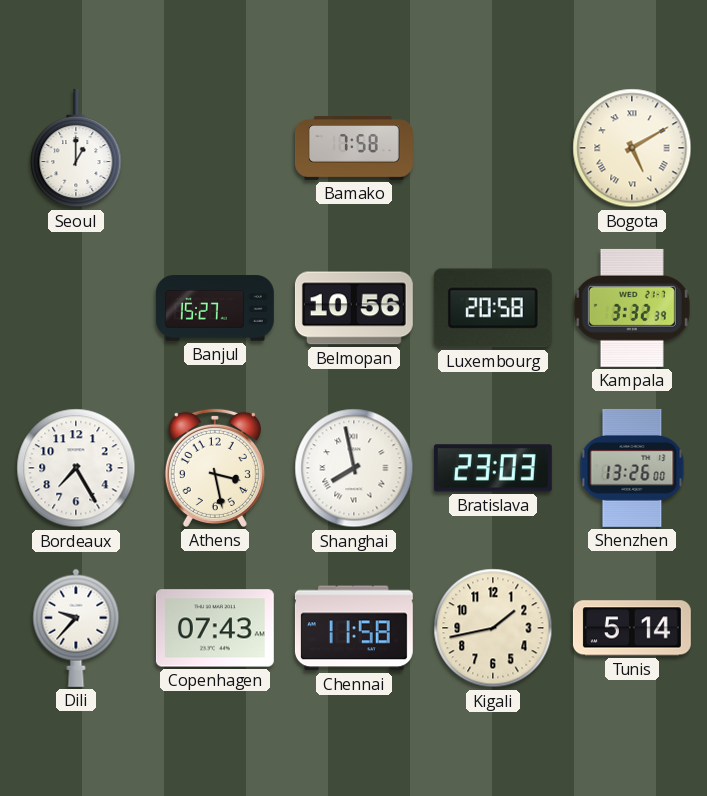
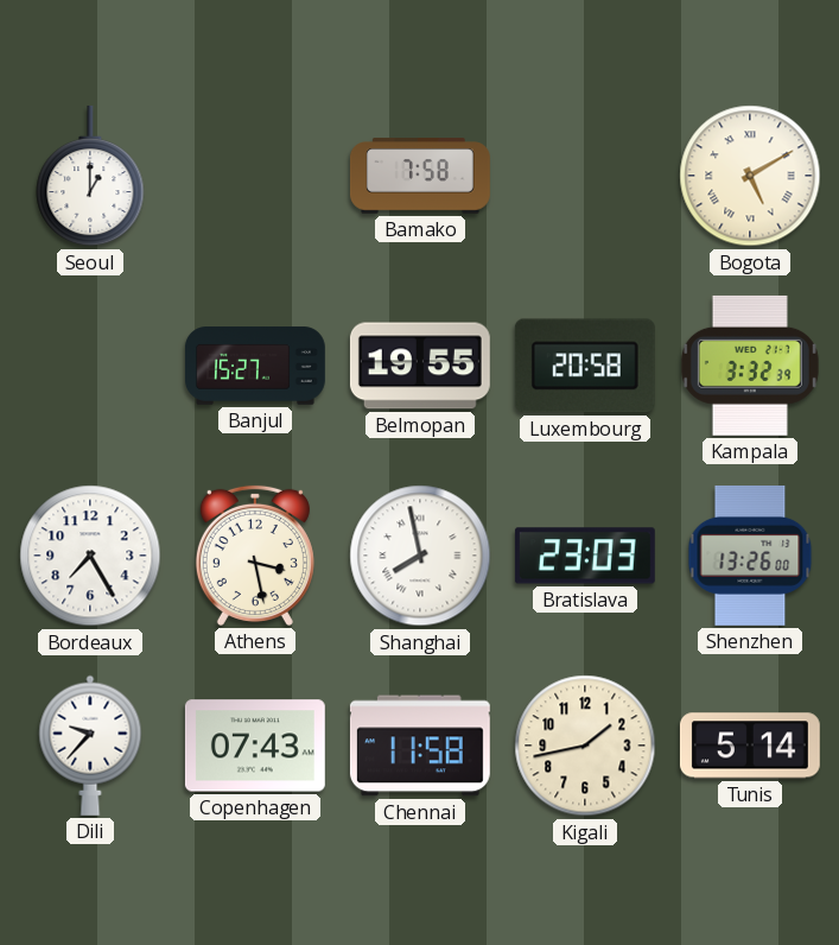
Belmopan: 10:56 -> 19:55
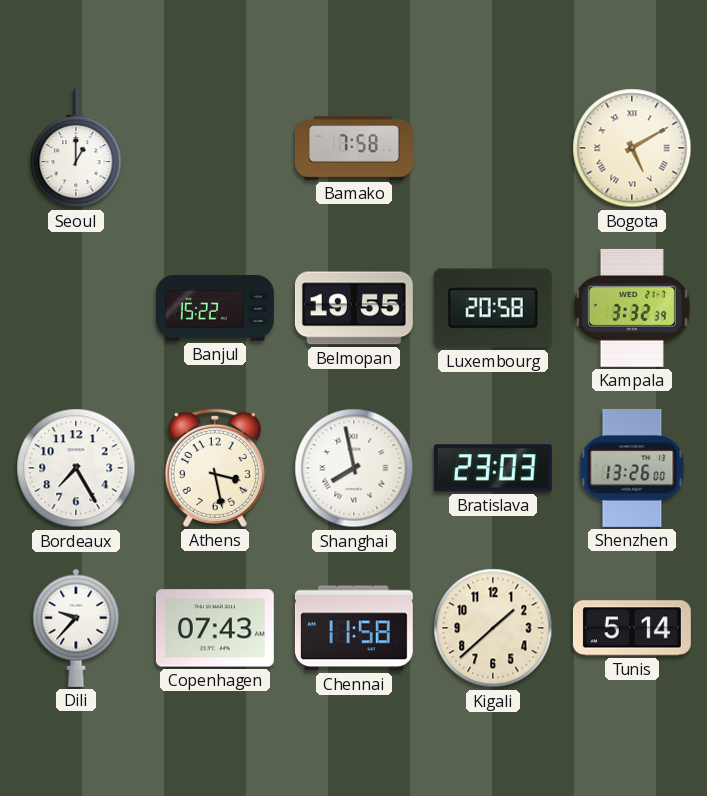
Banjul: 15:27 -> 15:22
Kigali: 1:43 -> 1:38
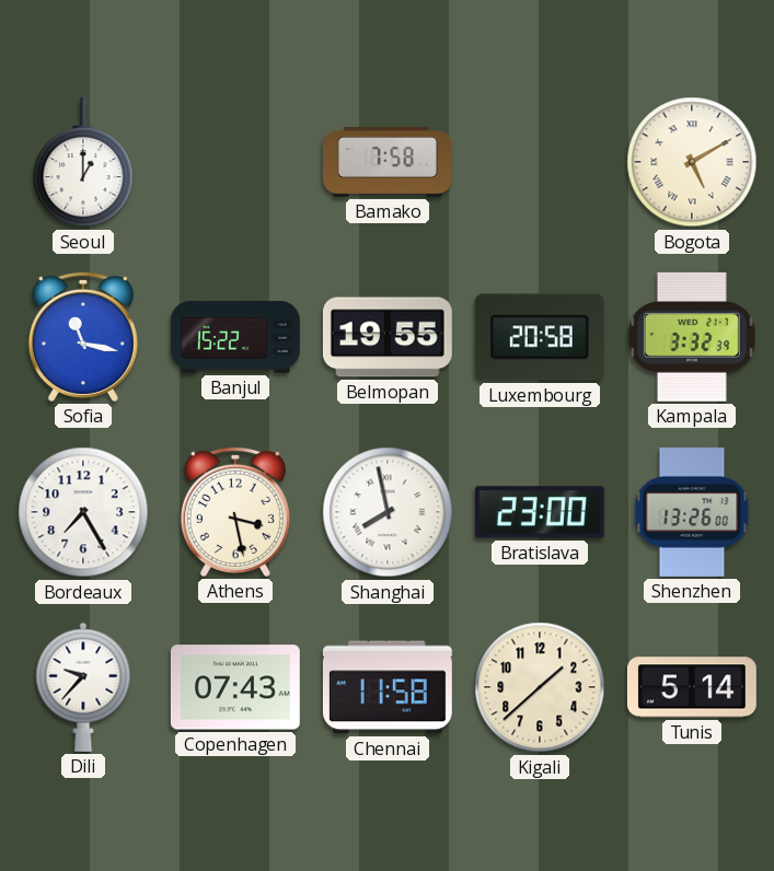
Sofia: none -> 11:17
Bratislava: 23:03 -> 23:00
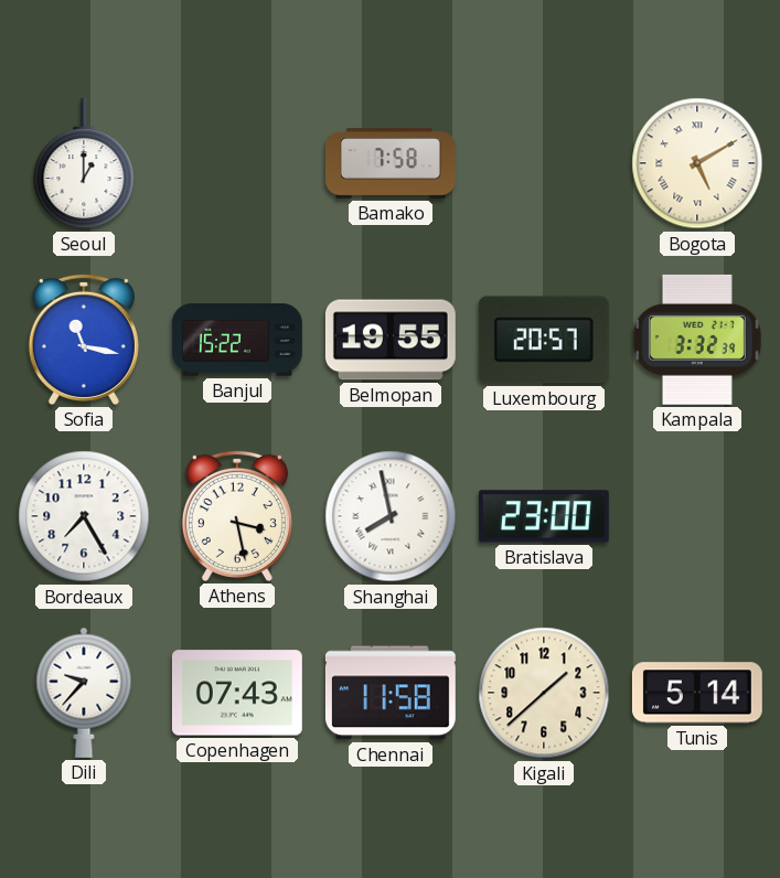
Luxembourg: 20:58 -> 20:57
Shenzhen: 13:26 -> none
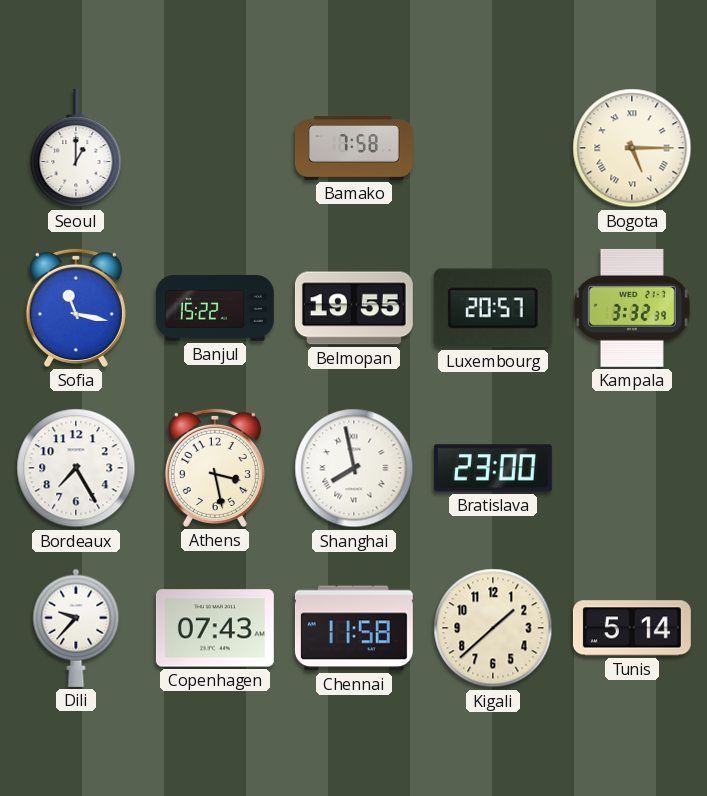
Bogota: 5:10 -> 5:15
